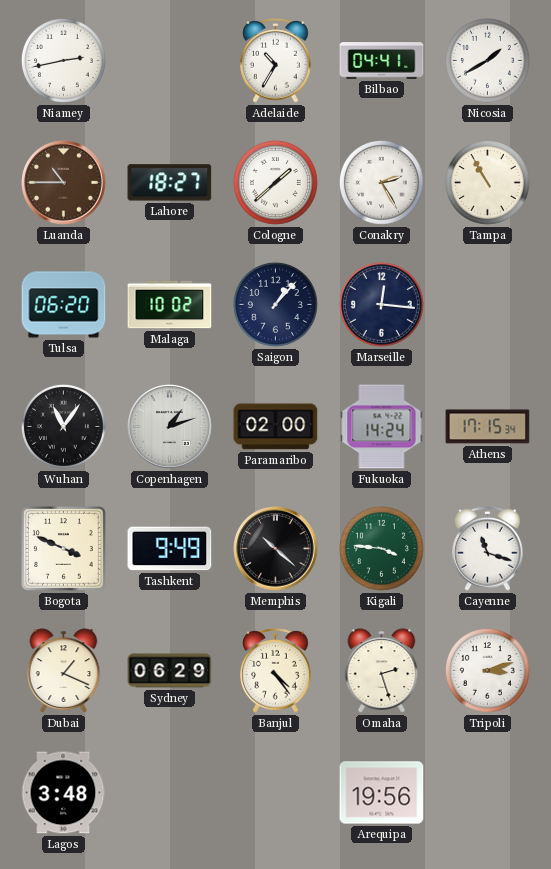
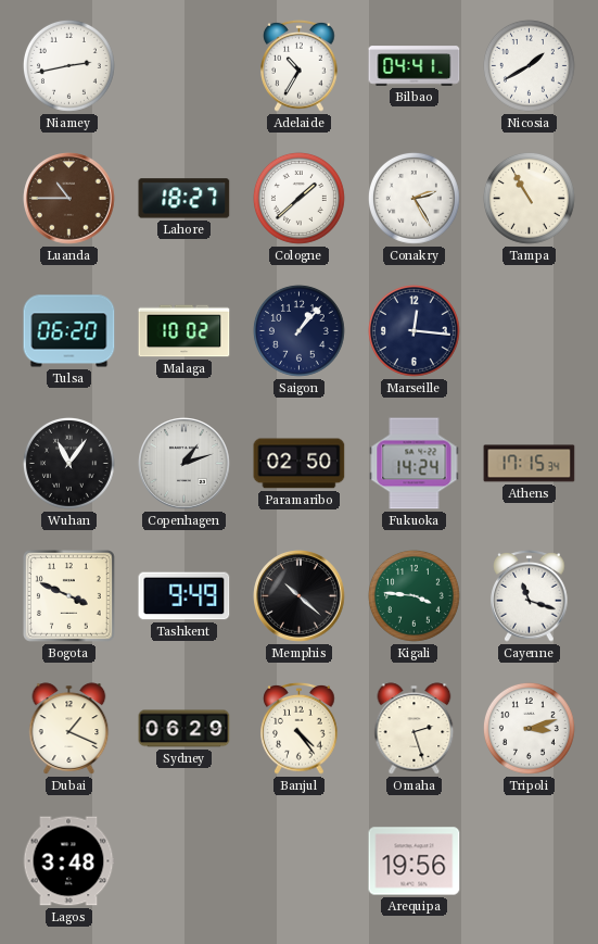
Paramaribo: 02:00 -> 02:50
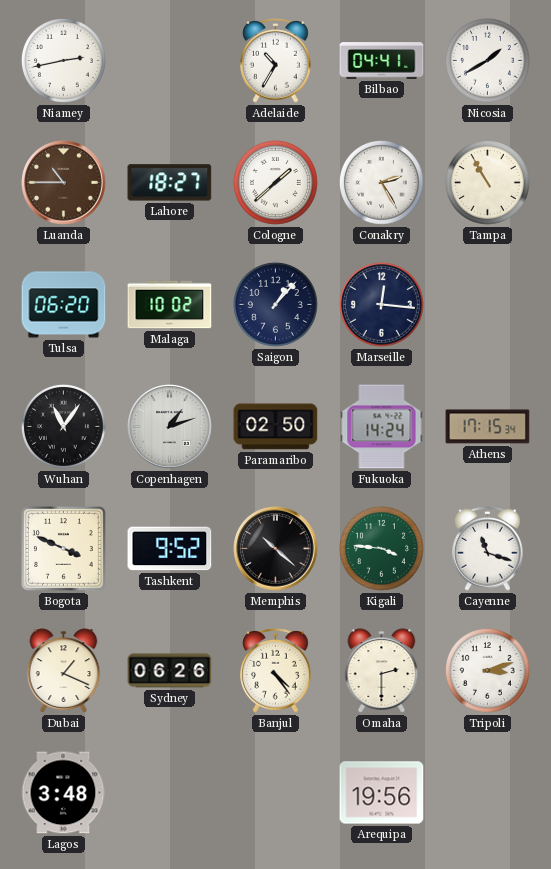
Tashkent: 9:49 -> 9:52
Sydney: 06:29 -> 06:26
Omaha: 2:27 -> 2:30
